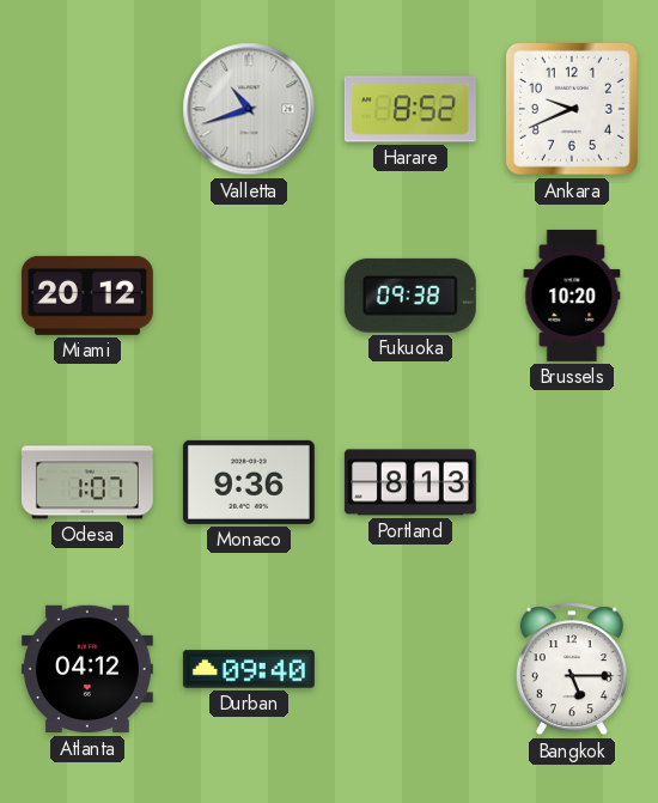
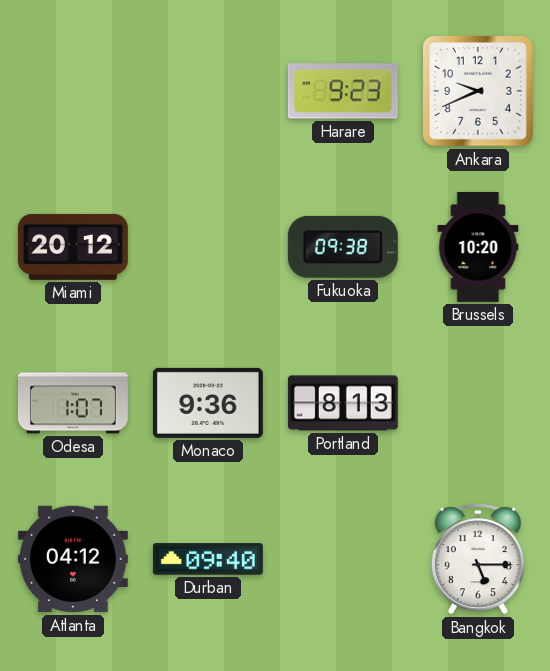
Valletta: 10:42 -> none
Harare: 8:52 -> 9:23
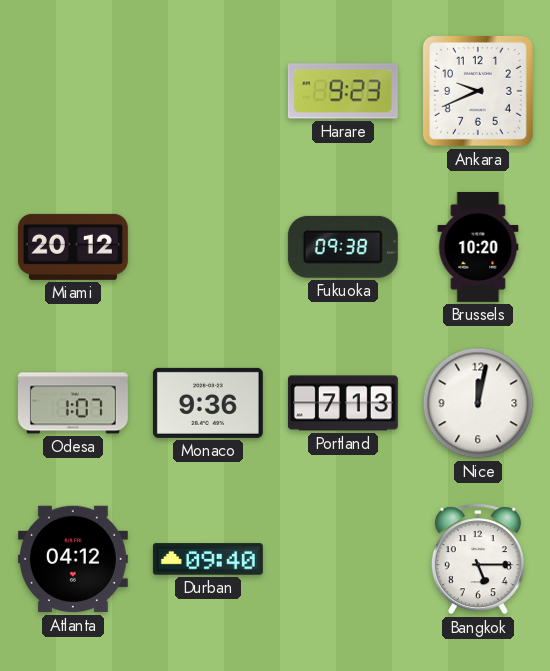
Portland: 8:13 -> 7:13
Nice: none -> 12:02
